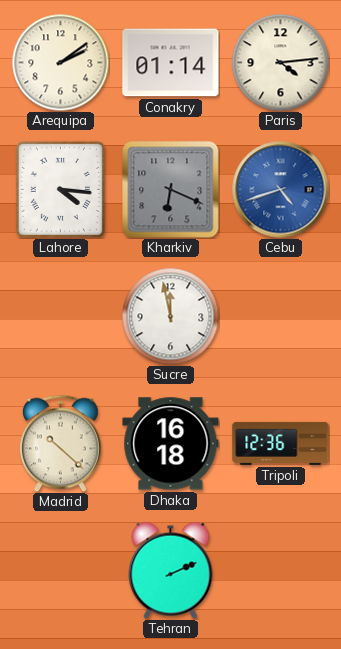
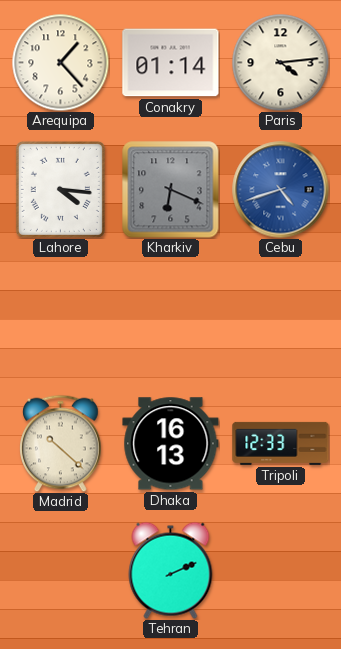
Arequipa: 2:09 -> 1:23
Sucre: 11:58 -> none
Dhaka: 16:18 -> 16:13
Tripoli: 12:36 -> 12:33
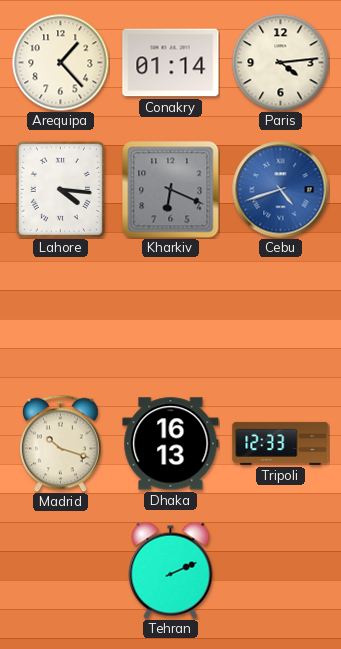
Madrid: 10:22 -> 10:18
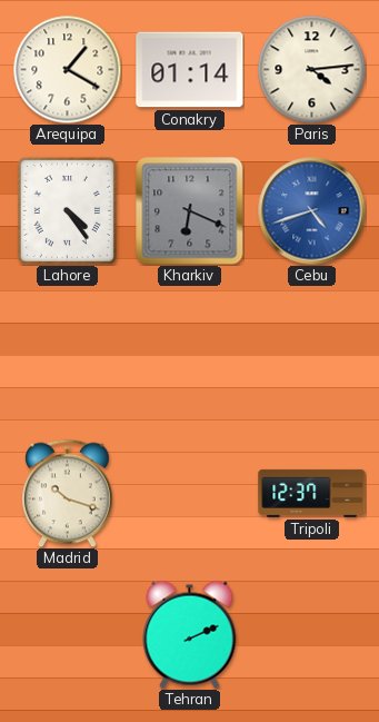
Arequipa: 1:23 -> 1:20
Lahore: 4:16 -> 4:24
Dhaka: 16:13 -> none
Tripoli: 12:33 -> 12:37
